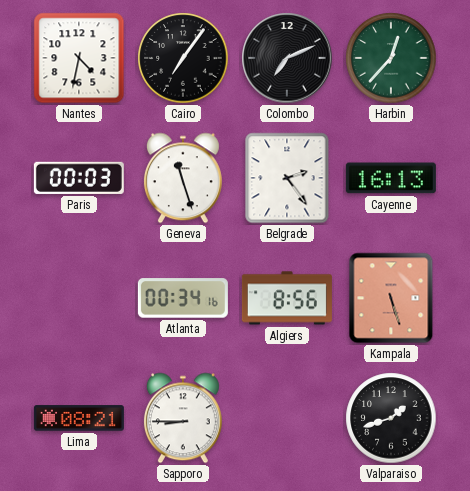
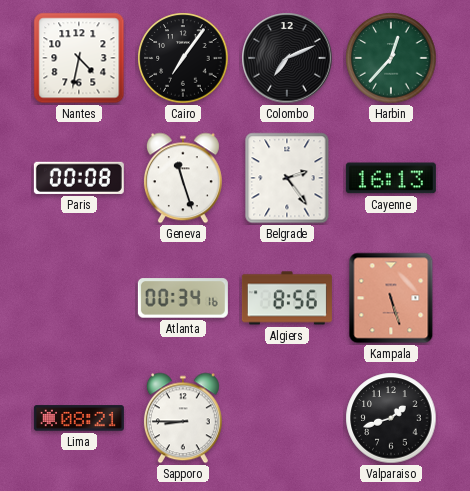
Paris: 00:03 -> 00:08
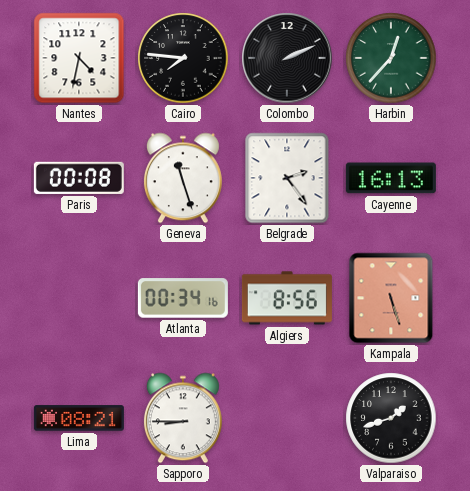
Cairo: 7:06 -> 7:46
Colombo: 7:11 -> 2:11
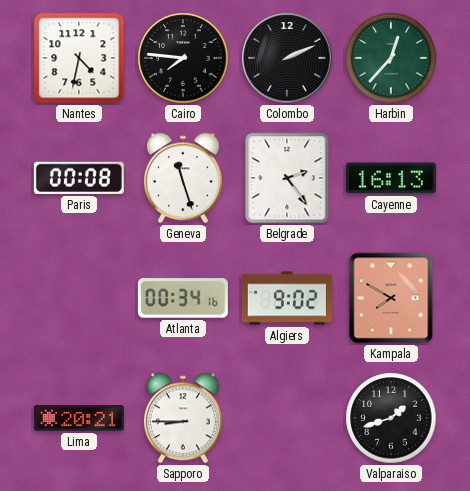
Algiers: 8:56 -> 9:02
Kampala: 5:27 -> 7:50
Lima: 08:21 -> 20:21
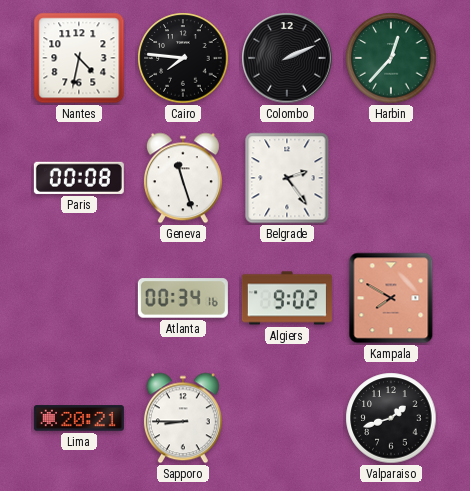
Cayenne: 16:13 -> none
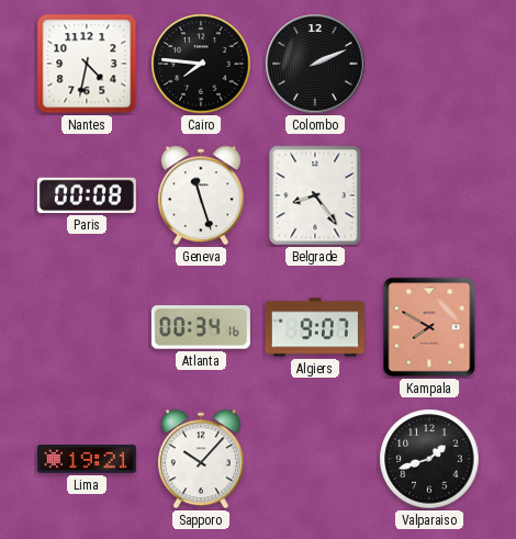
Harbin: 12:37 -> none
Belgrade: 2:24 -> 8:24
Algiers: 9:02 -> 9:07
Lima: 20:21 -> 19:21
Sapporo: 8:45 -> 10:07
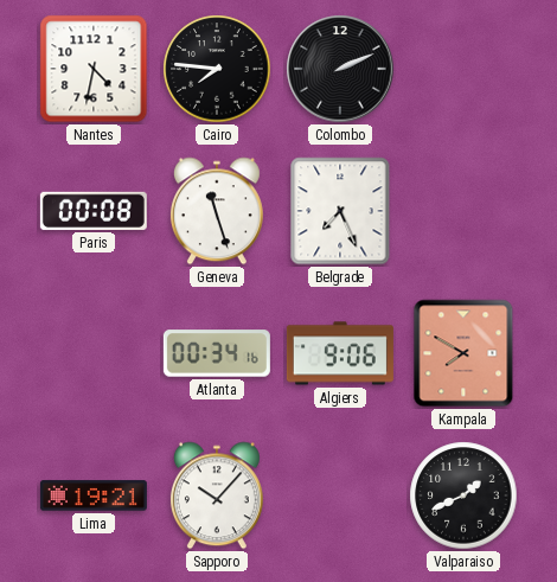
Belgrade: 8:24 -> 7:26
Algiers: 9:07 -> 9:06
Valparaiso: 1:42 -> 1:41
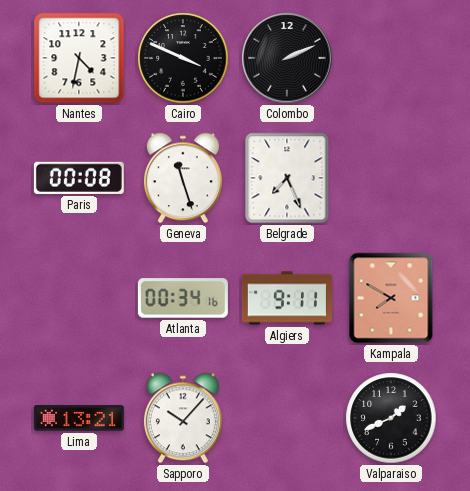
Cairo: 7:46 -> 3:49
Algiers: 9:06 -> 9:11
Lima: 19:21 -> 13:21
